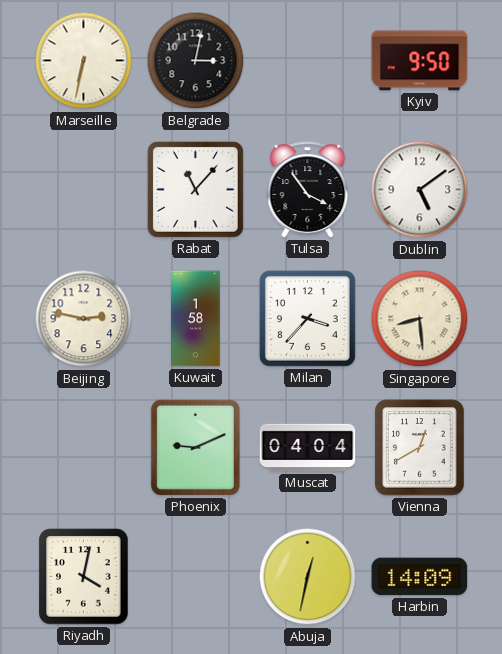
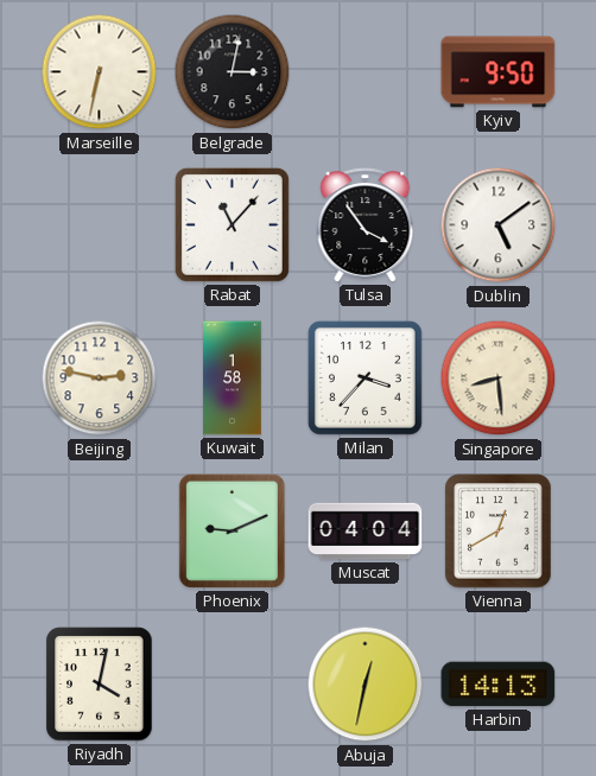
Harbin: 14:09 -> 14:13
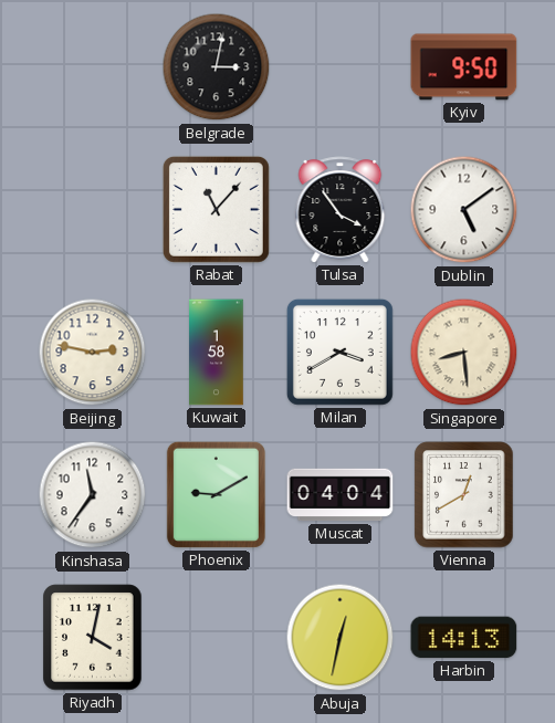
Marseille: 6:32 -> none
Milan: 3:37 -> 3:40
Kinshasa: none -> 11:36
Phoenix: 9:11 -> 9:10
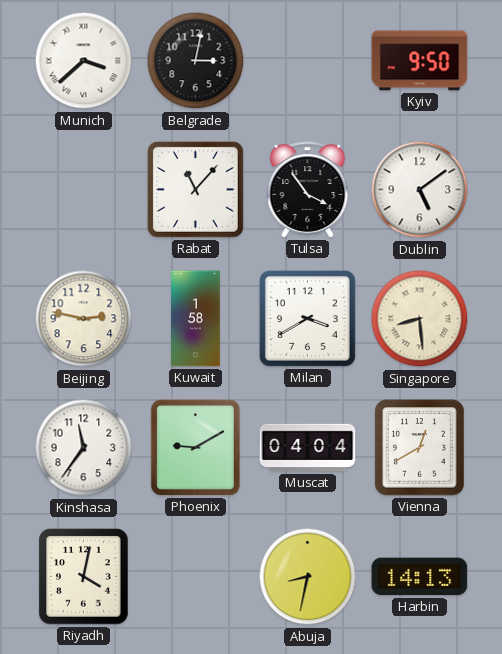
Munich: none -> 3:38
Abuja: 12:32 -> 8:32
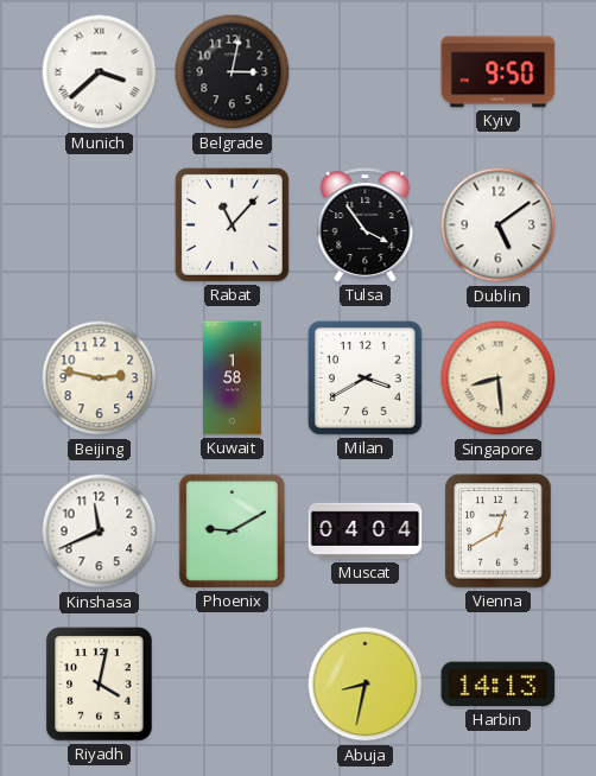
Kinshasa: 11:36 -> 11:41
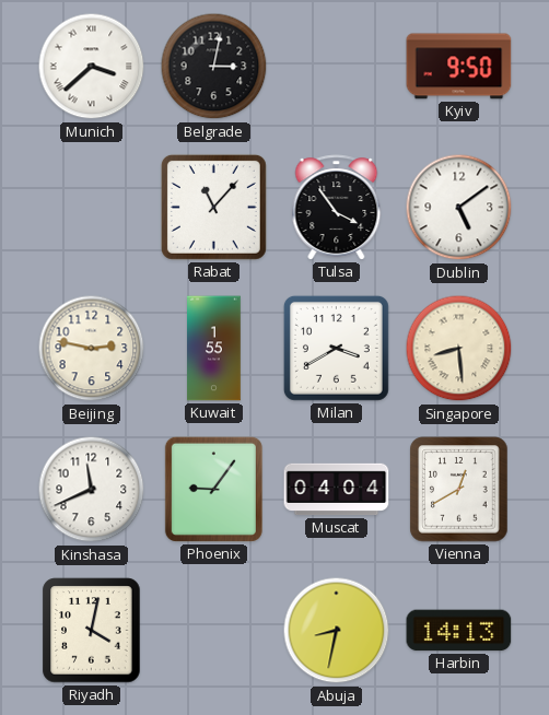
Kuwait: 1:58 -> 1:55
Phoenix: 9:10 -> 9:06
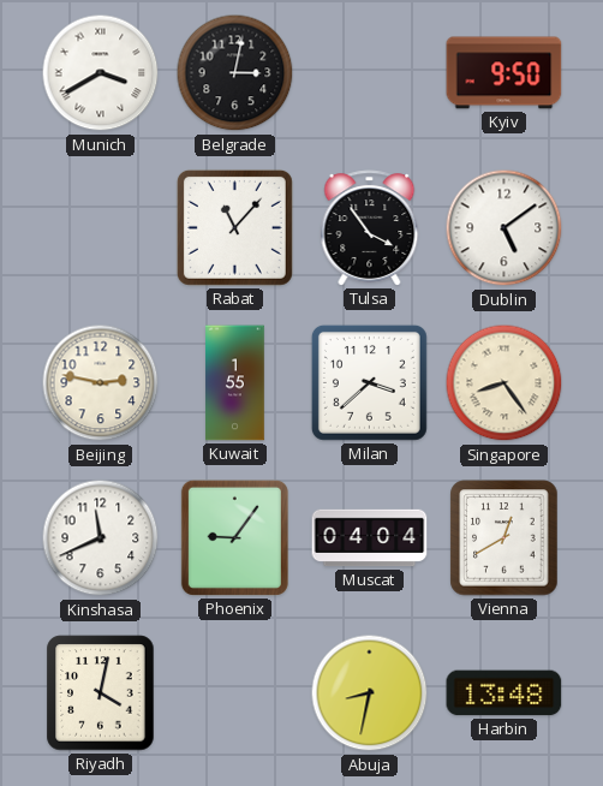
Munich: 3:38 -> 3:40
Milan: 3:40 -> 3:38
Singapore: 8:29 -> 8:24
Harbin: 14:13 -> 13:48
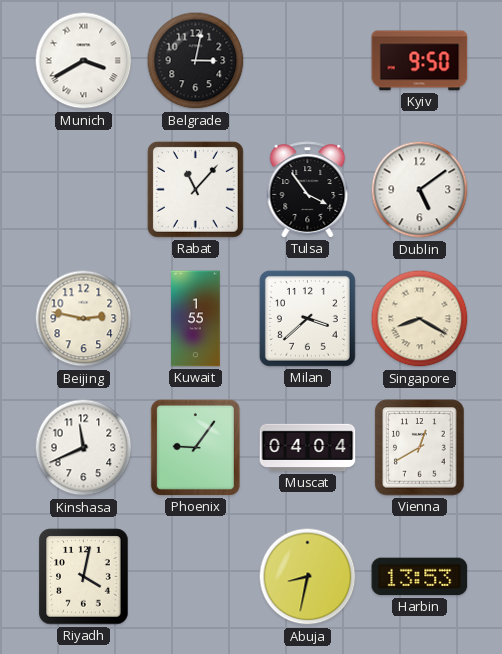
Singapore: 8:24 -> 8:20
Harbin: 13:48 -> 13:53
